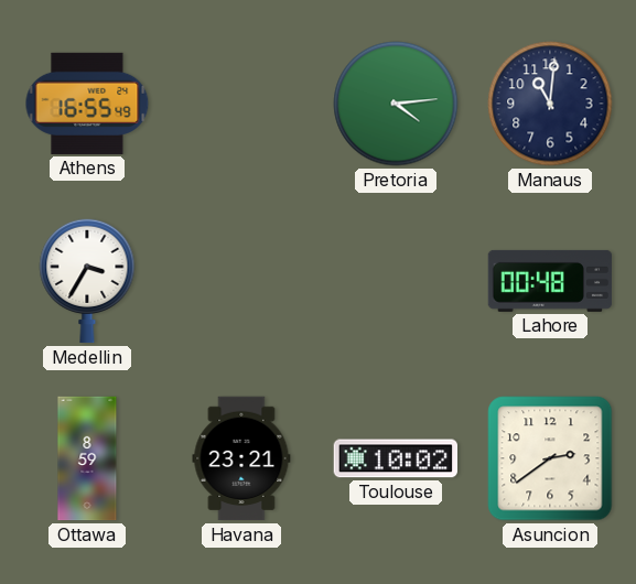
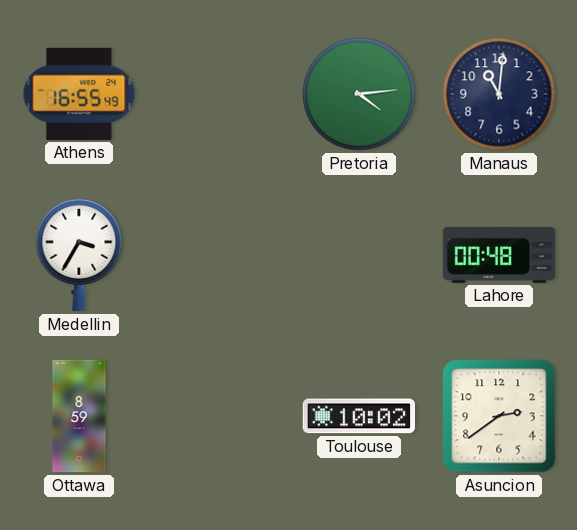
Havana: 23:21 -> none
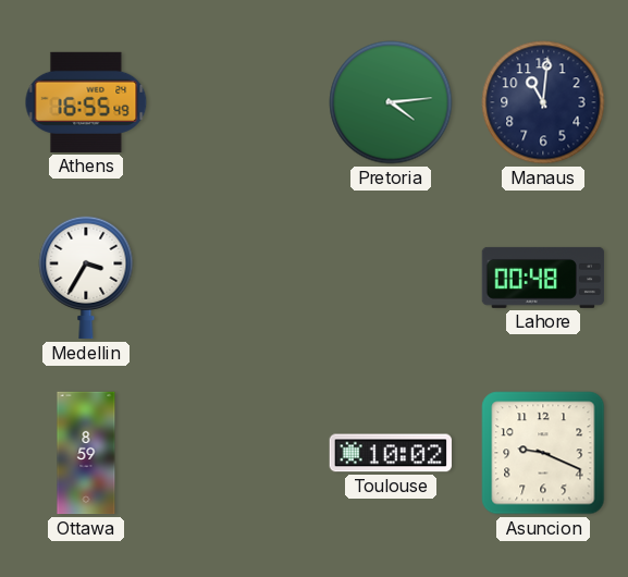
Asuncion: 2:39 -> 9:19
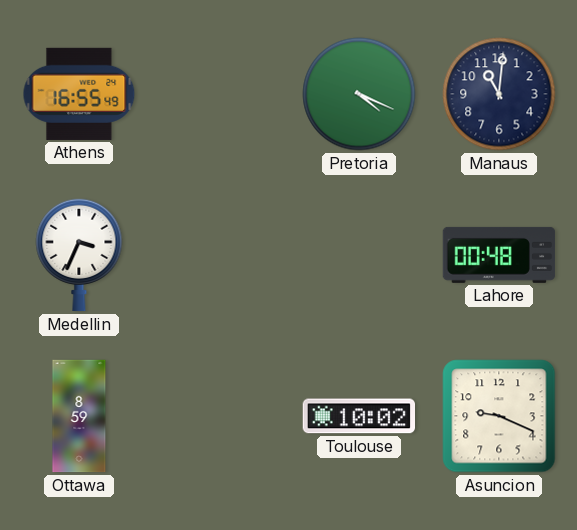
Pretoria: 4:14 -> 4:19
Medellin: 3:35 -> 3:34
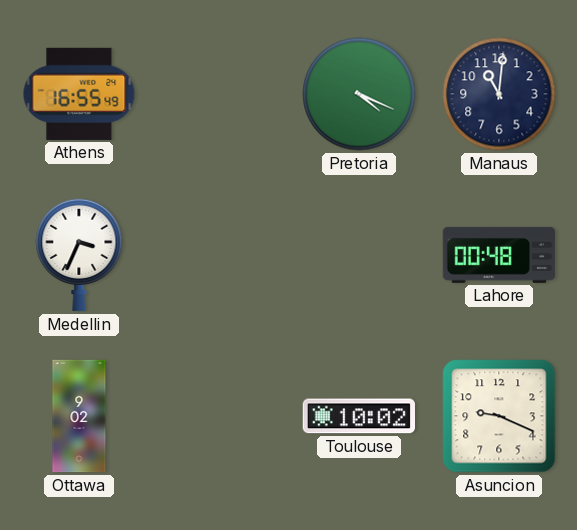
Ottawa: 8:59 -> 9:02
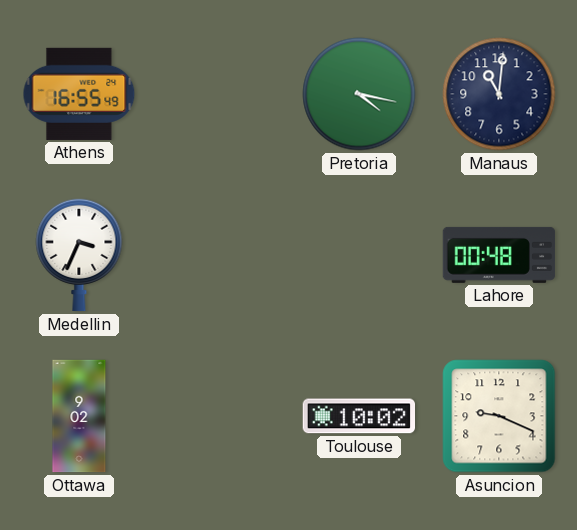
Pretoria: 4:19 -> 4:17
